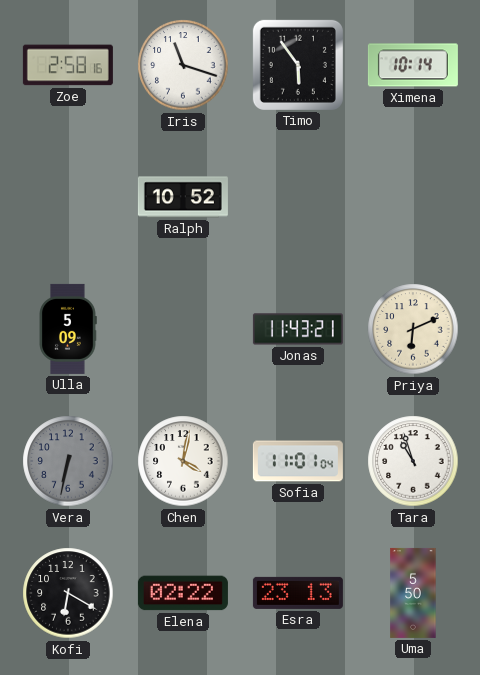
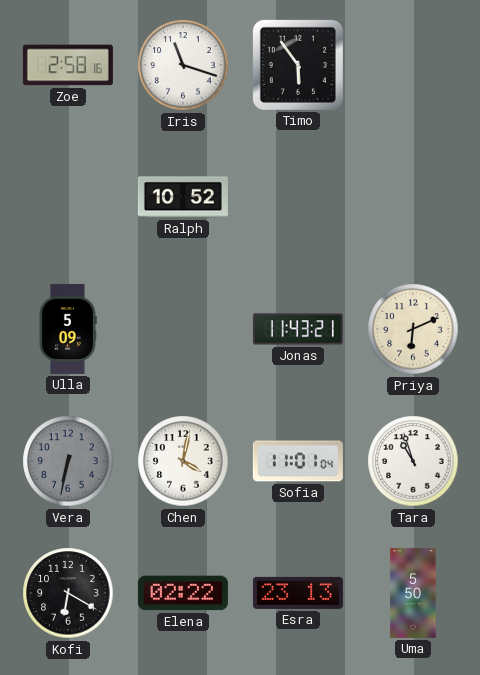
Ximena: 10:14 -> none
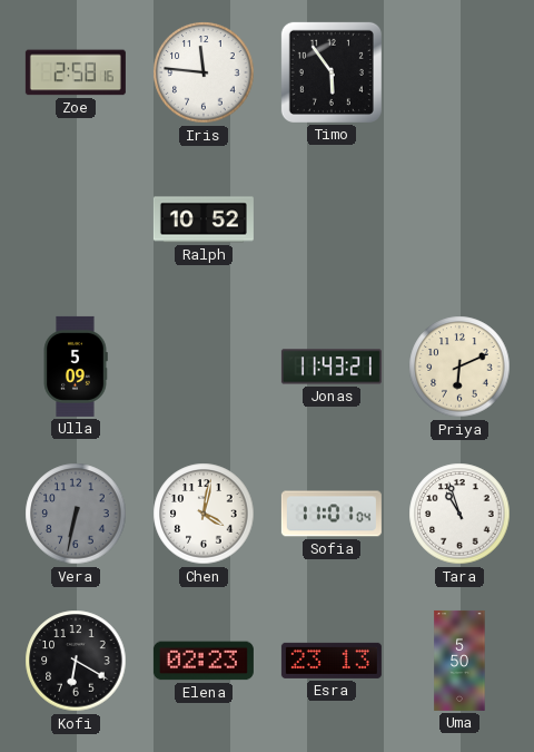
Iris: 11:18 -> 11:46
Elena: 02:22 -> 02:23
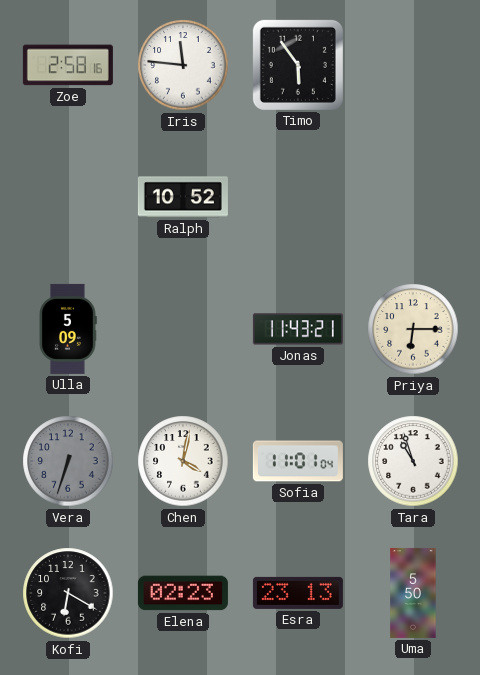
Priya: 6:11 -> 6:15
Vera: 6:32 -> 6:33
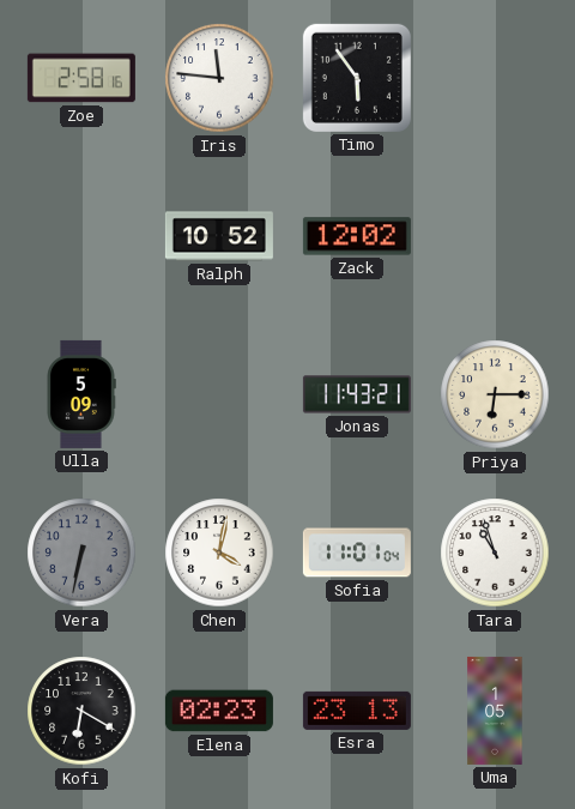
Zack: none -> 12:02
Vera: 6:33 -> 6:32
Uma: 5:50 -> 1:05
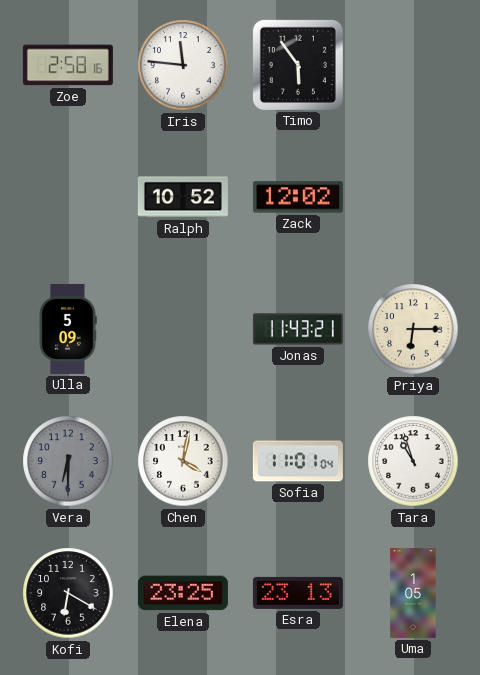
Vera: 6:32 -> 6:30
Elena: 02:23 -> 23:25
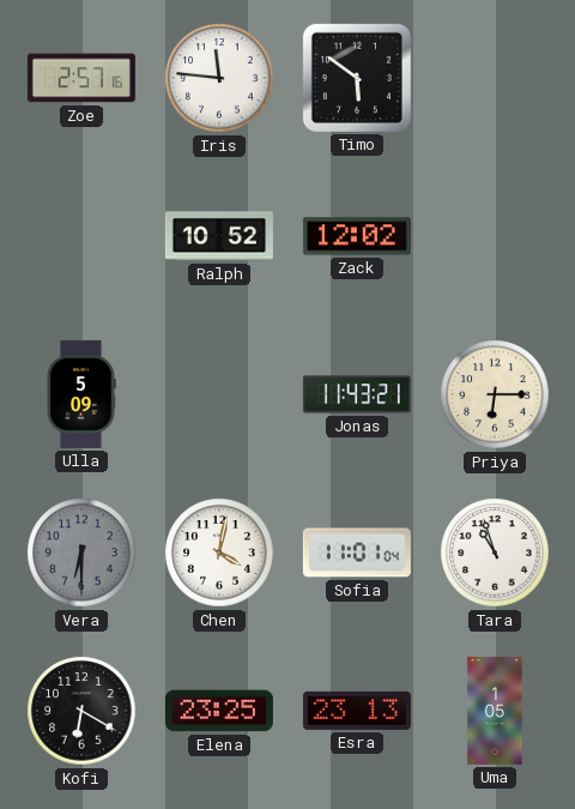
Zoe: 2:58 -> 2:57
Timo: 5:54 -> 5:51
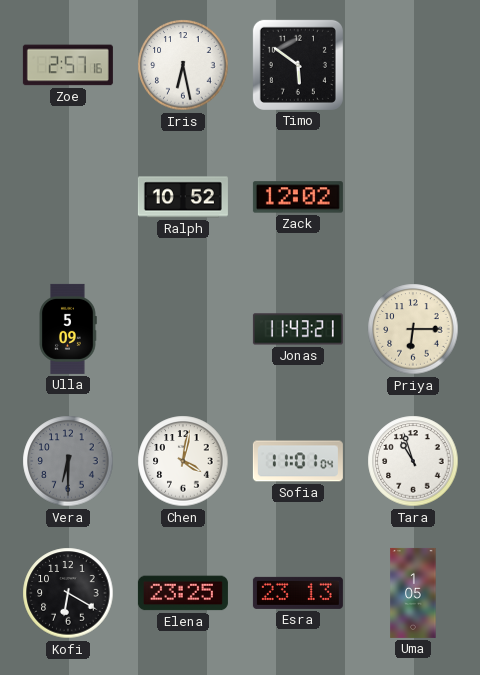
Iris: 11:46 -> 6:28
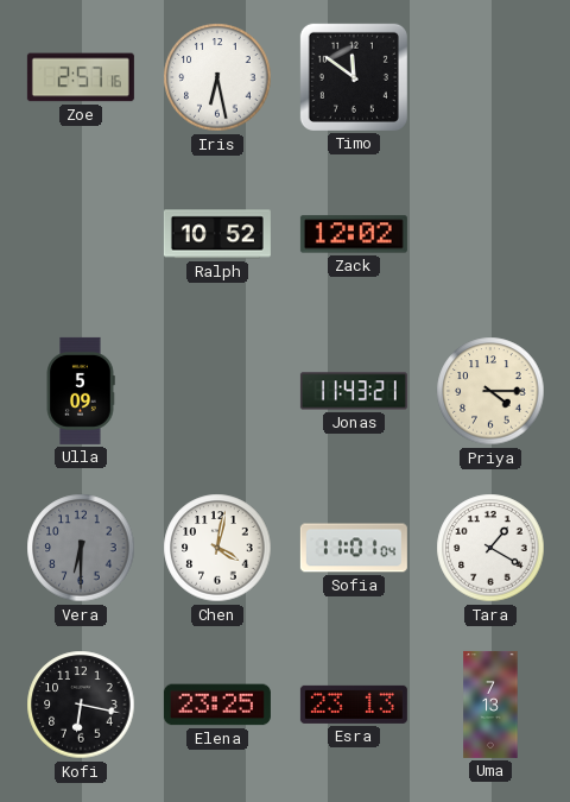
Timo: 5:51 -> 11:51
Priya: 6:15 -> 4:15
Tara: 10:57 -> 1:20
Kofi: 6:20 -> 6:17
Uma: 1:05 -> 7:13
